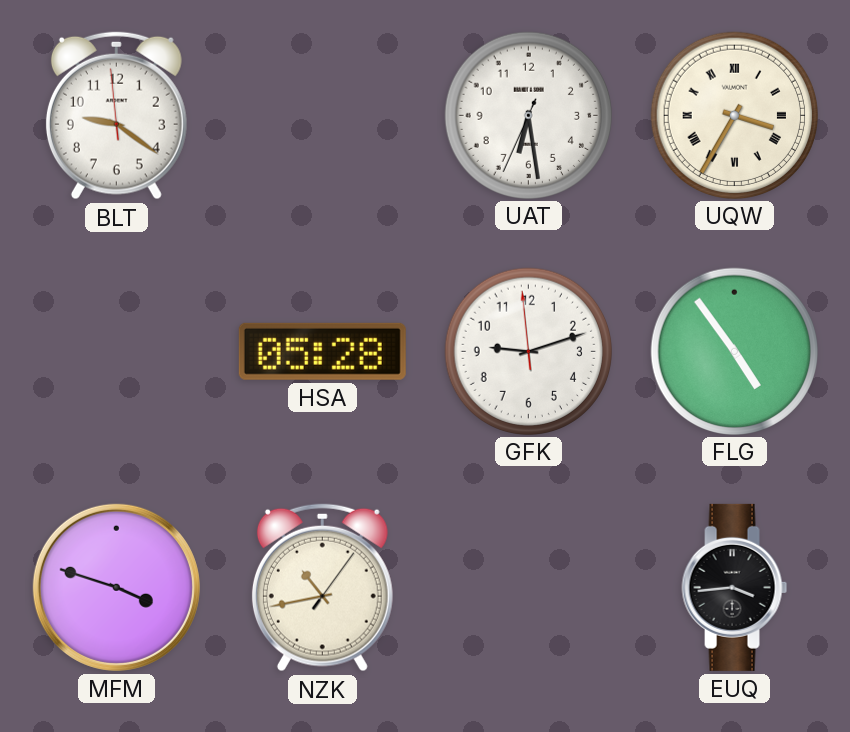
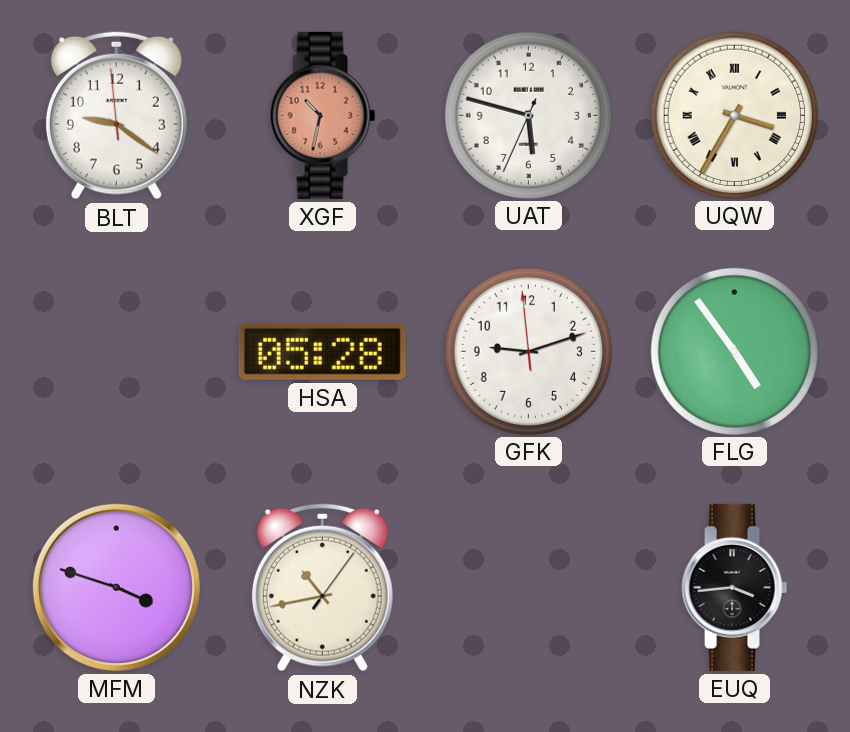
XGF: none -> 10:32
UAT: 6:28 -> 5:47
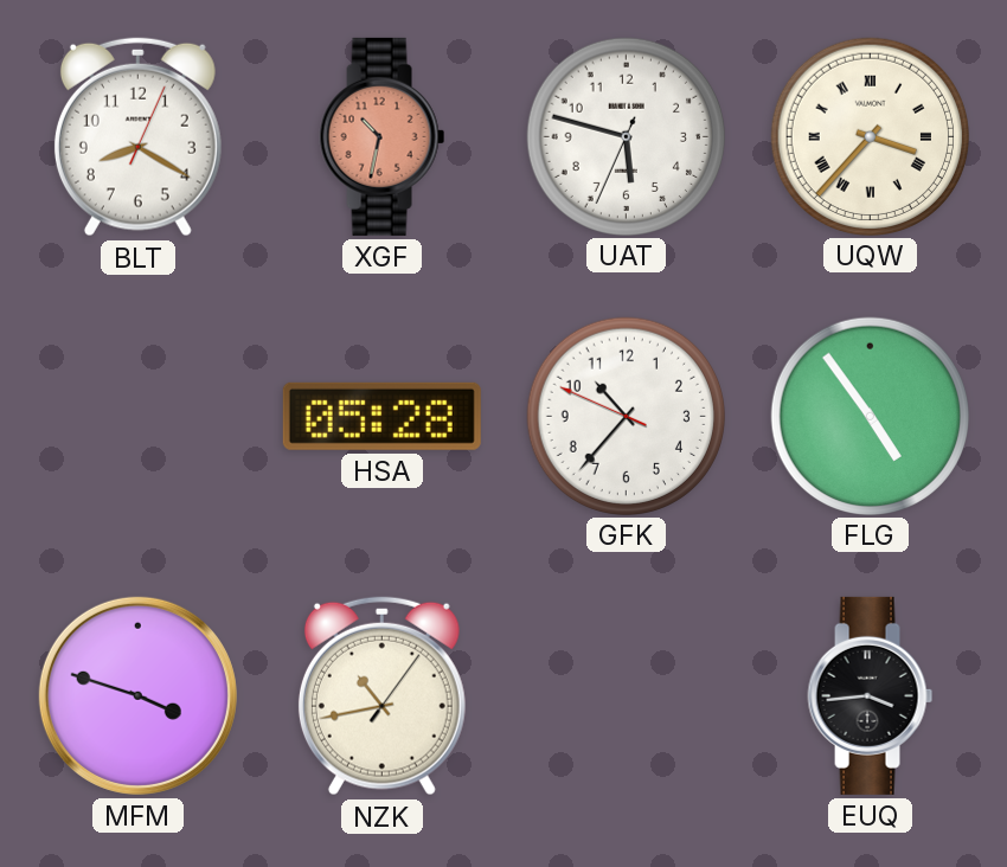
BLT: 9:20 -> 8:20
UQW: 3:35 -> 3:37
GFK: 9:11 -> 10:36
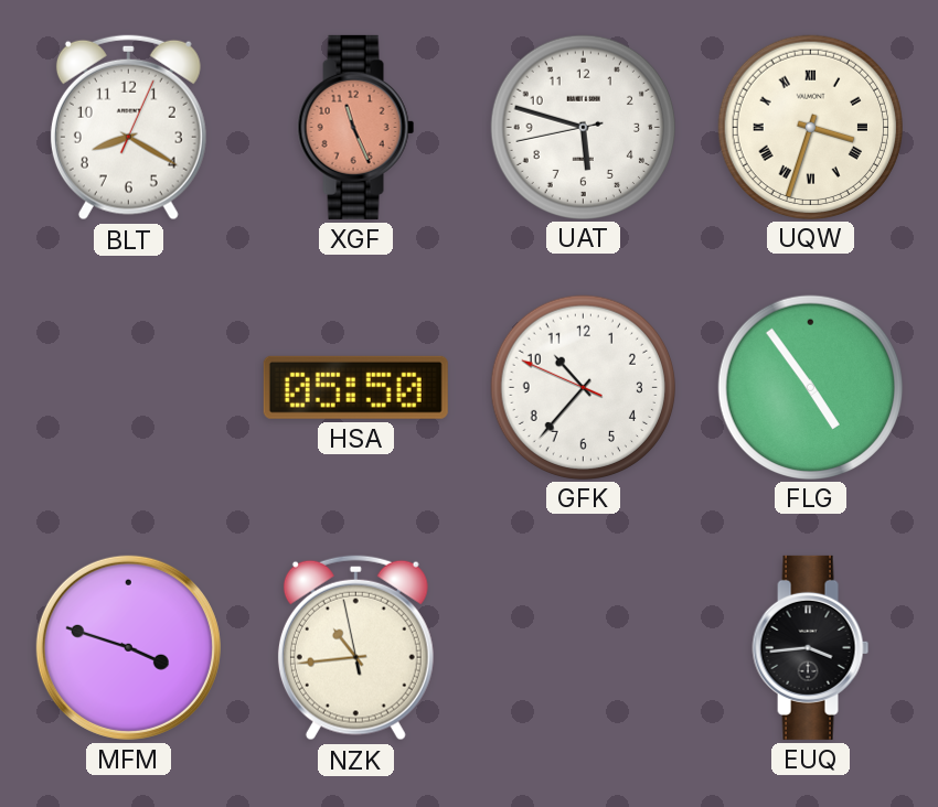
XGF: 10:32 -> 11:26
UAT: 5:47:34 -> 5:47:43
UQW: 3:37 -> 3:33
HSA: 05:28 -> 05:50
NZK: 10:43:06 -> 10:43:58
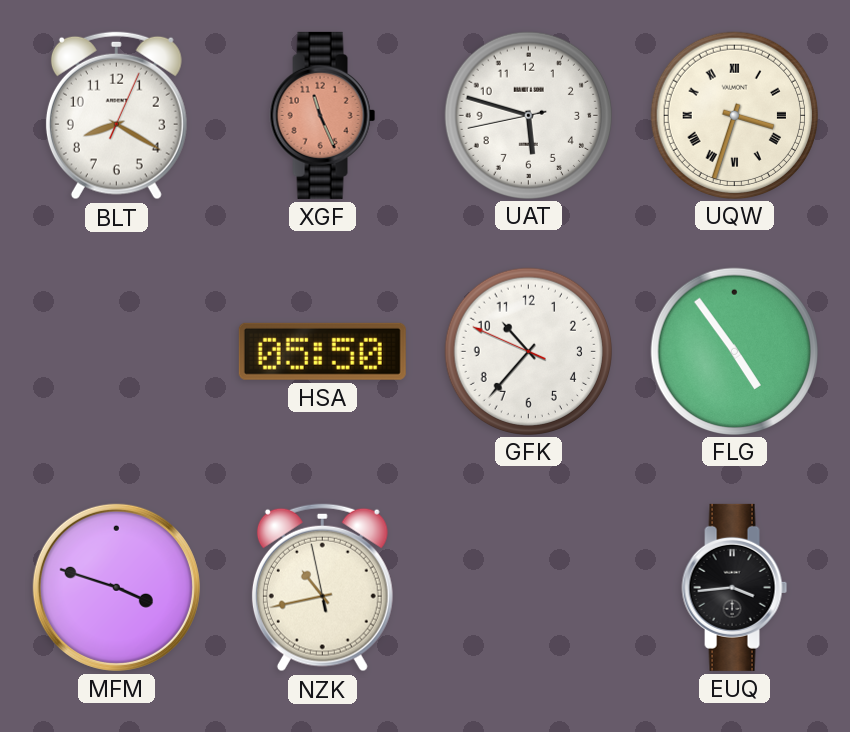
NZK: 10:43 -> 10:42
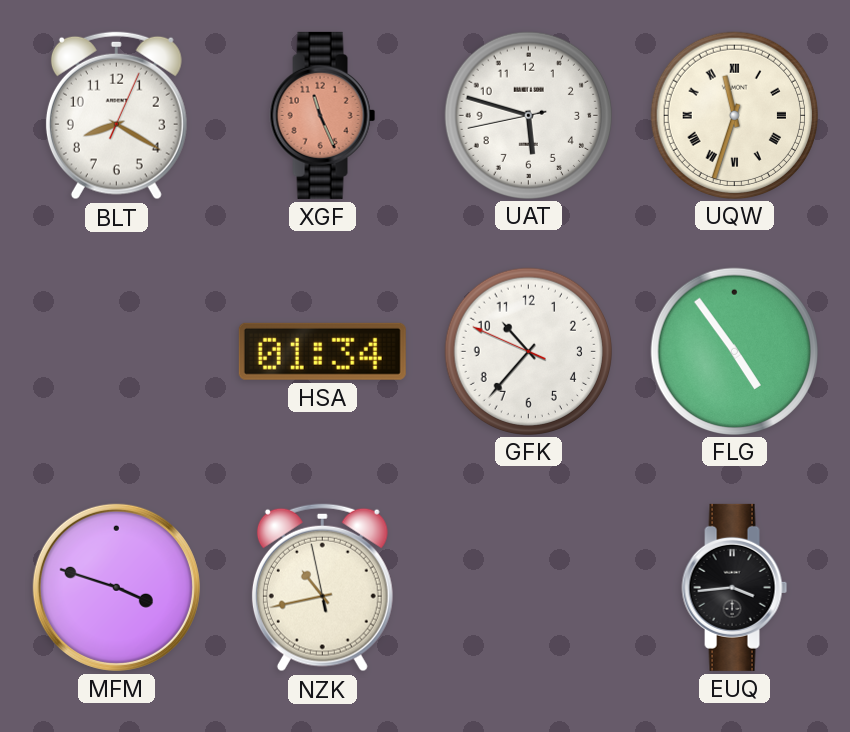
UQW: 3:33 -> 11:33
HSA: 05:50 -> 01:34
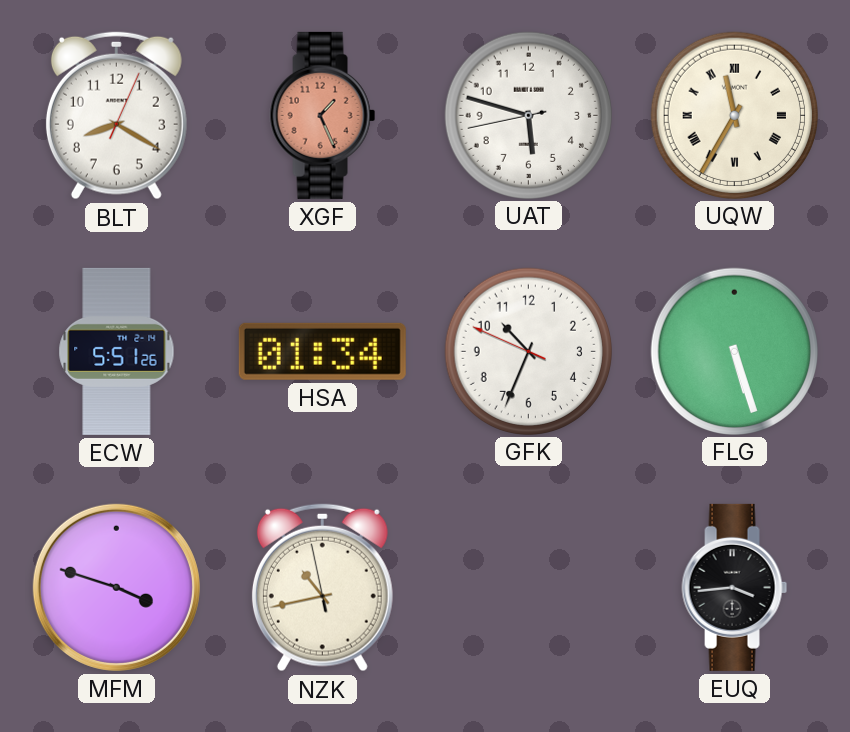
XGF: 11:26 -> 1:26
UQW: 11:33 -> 11:35
ECW: none -> 5:51
GFK: 10:36 -> 10:33
FLG: 4:54 -> 5:27
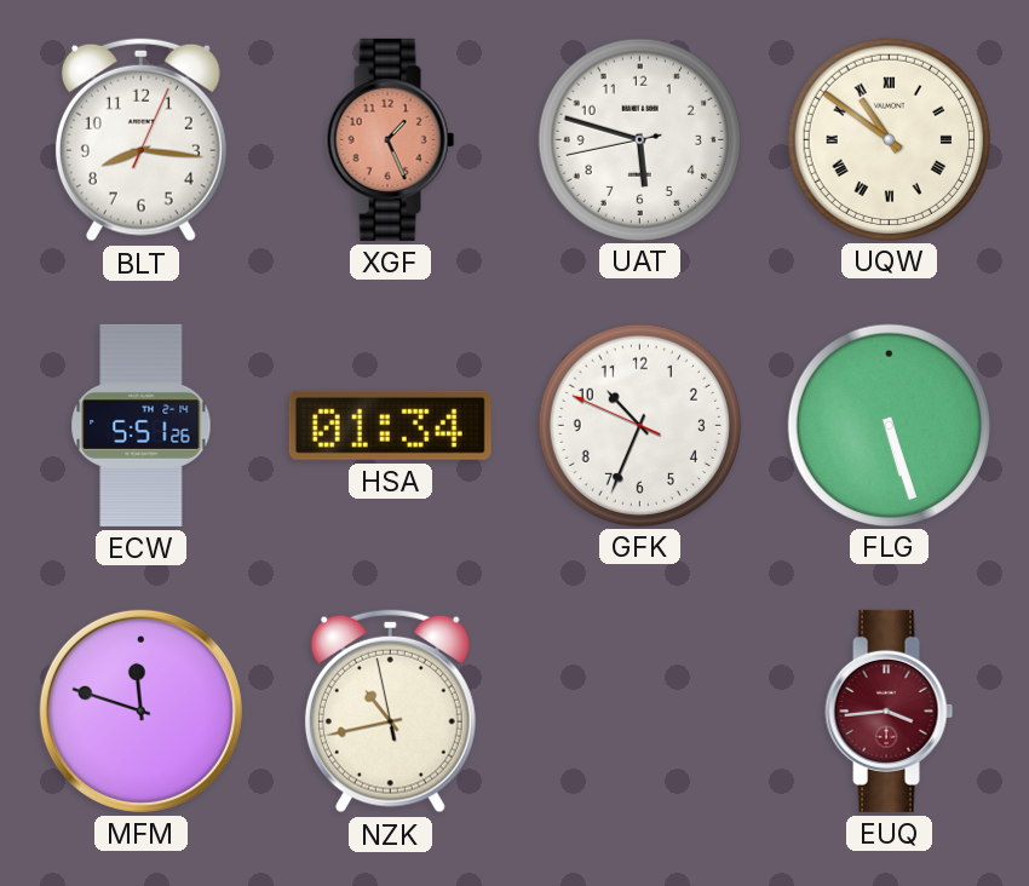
BLT: 8:20 -> 8:16
UQW: 11:35 -> 10:51
MFM: 3:48 -> 11:48
EUQ dial: black -> burgundy
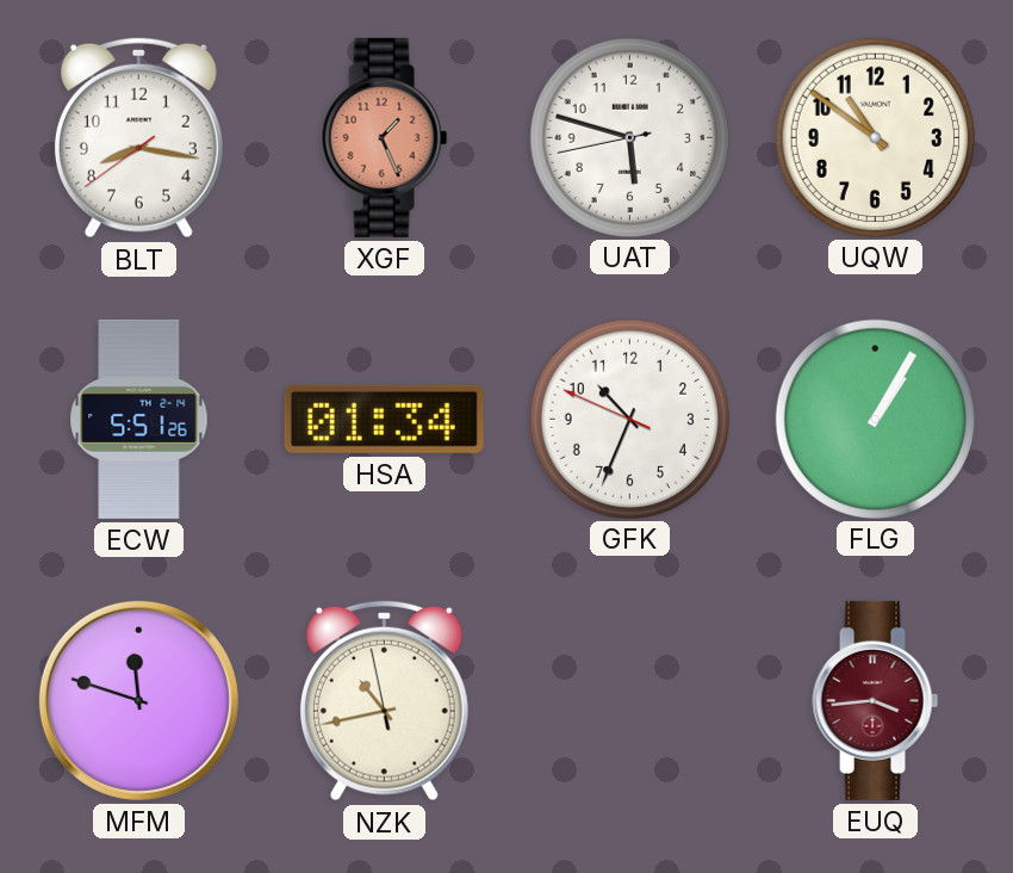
BLT: 8:16:04 -> 8:16:39
UQW numerals: Roman -> Arabic
FLG: 5:27 -> 1:05
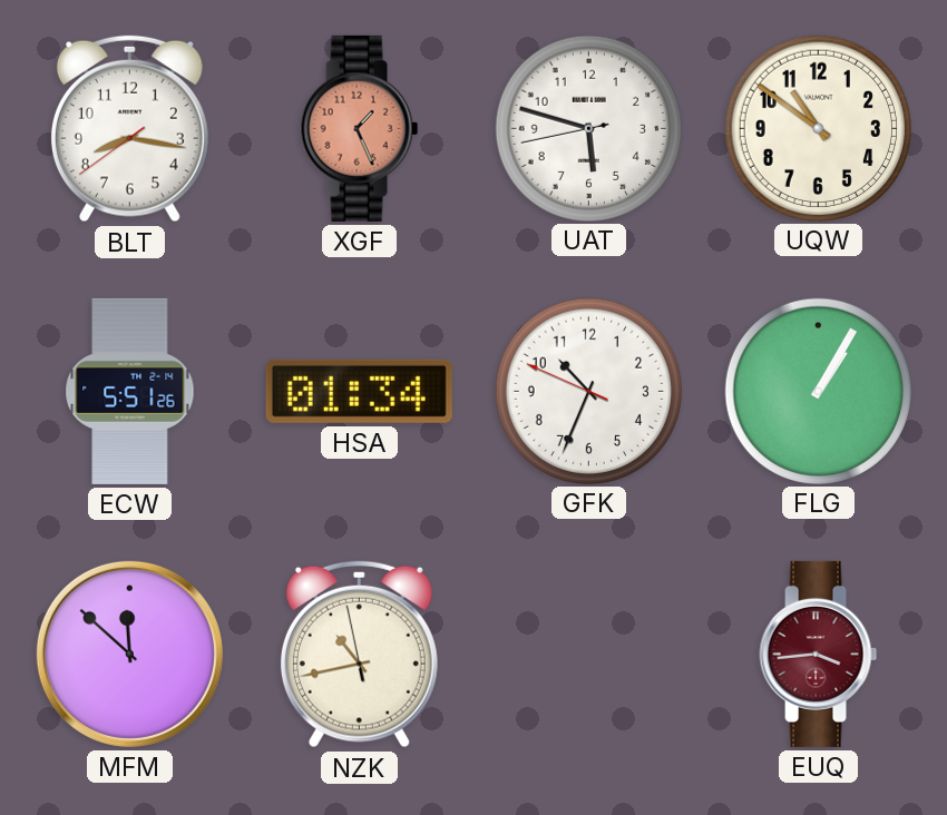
MFM: 11:48 -> 11:52
